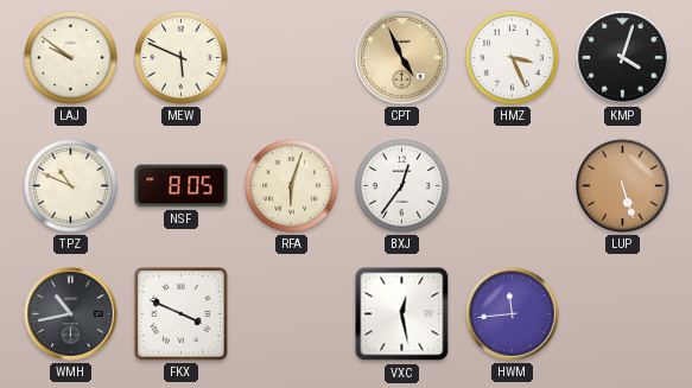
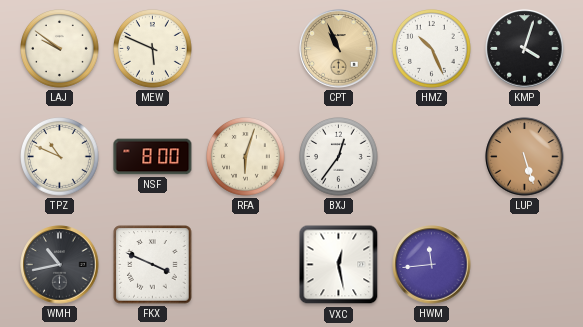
CPT: 4:56 -> 10:56
HMZ: 3:26 -> 10:26
NSF: 8:05 -> 8:00
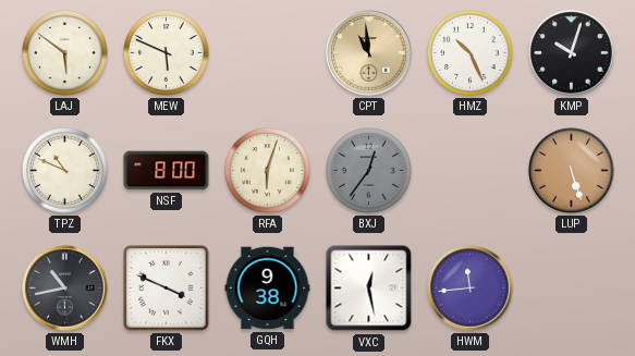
LAJ: 9:51 -> 5:51
CPT: 10:56 -> 10:59
KMP: 4:03 -> 10:03
BXJ dial: white -> grey
GQH: none -> 9:38
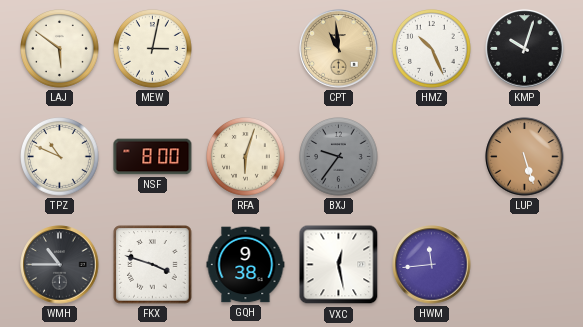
MEW: 5:49 -> 3:02
BXJ: 12:36 -> 9:36
WMH: 10:43 -> 10:45
FKX: 3:49 -> 3:48
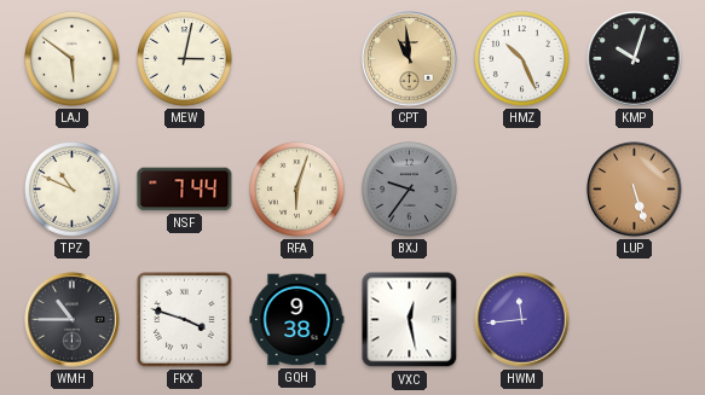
NSF: 8:00 -> 7:44
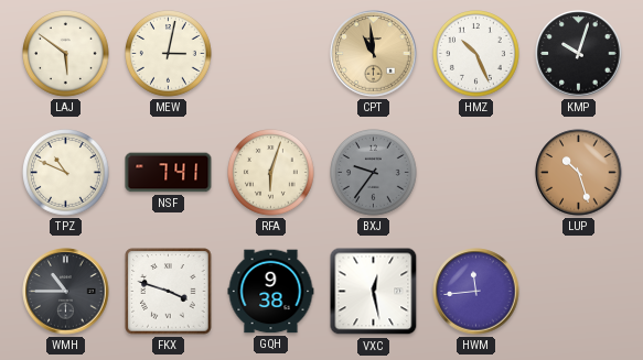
NSF: 7:44 -> 7:41
LUP: 5:27 -> 10:27
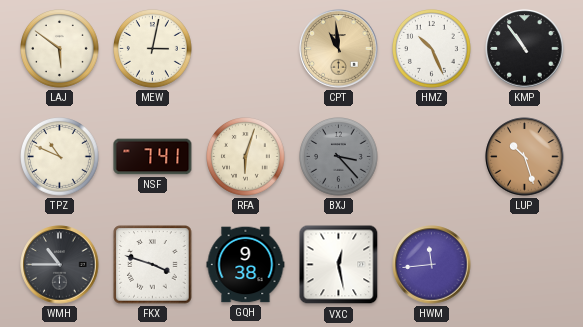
KMP: 10:03 -> 10:54
BXJ: 9:36 -> 3:23
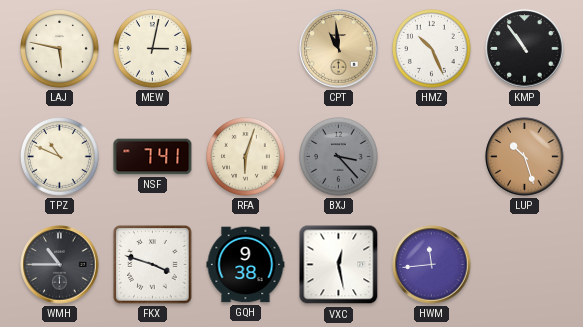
LAJ: 5:51 -> 5:47
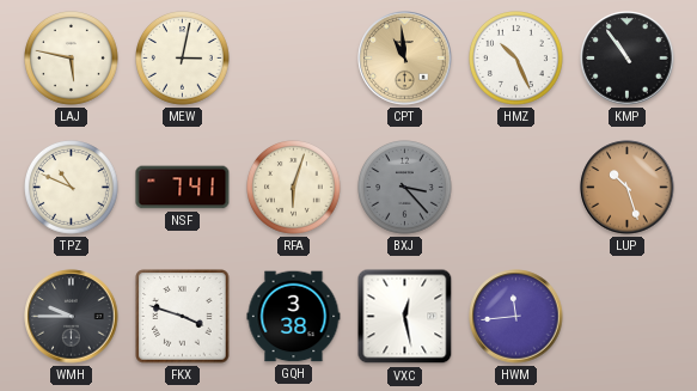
WMH: 10:45 -> 9:45
GQH: 9:38 -> 3:38
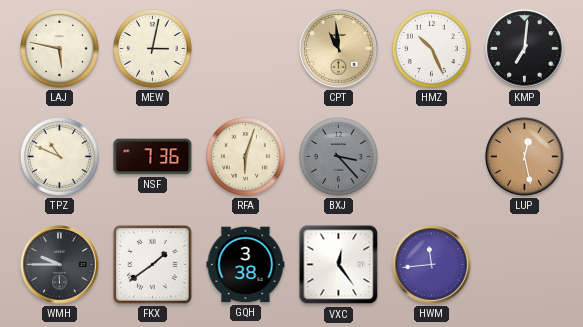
KMP: 10:54 -> 7:01
NSF: 7:41 -> 7:36
LUP: 10:27 -> 12:28
FKX: 3:48 -> 1:39
VXC: 12:28 -> 12:24
